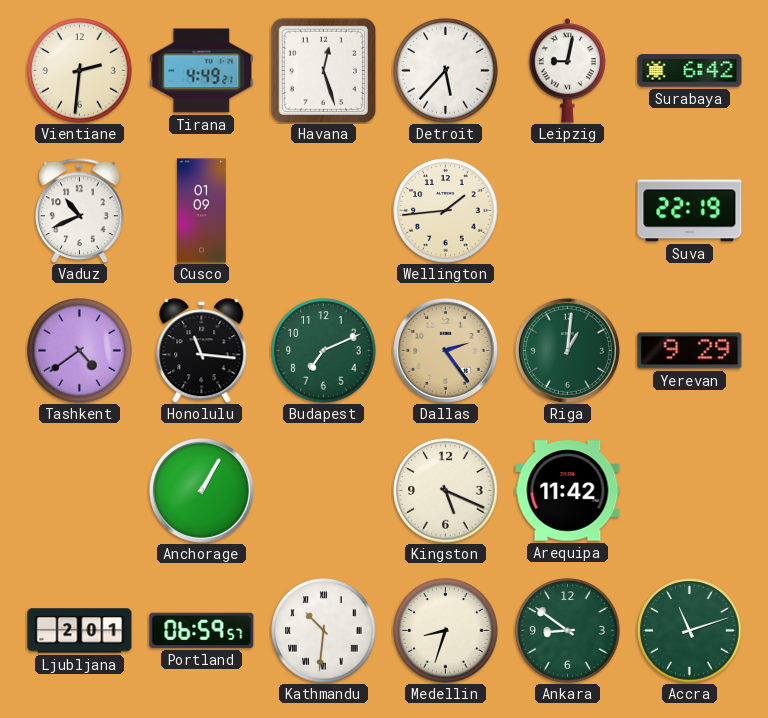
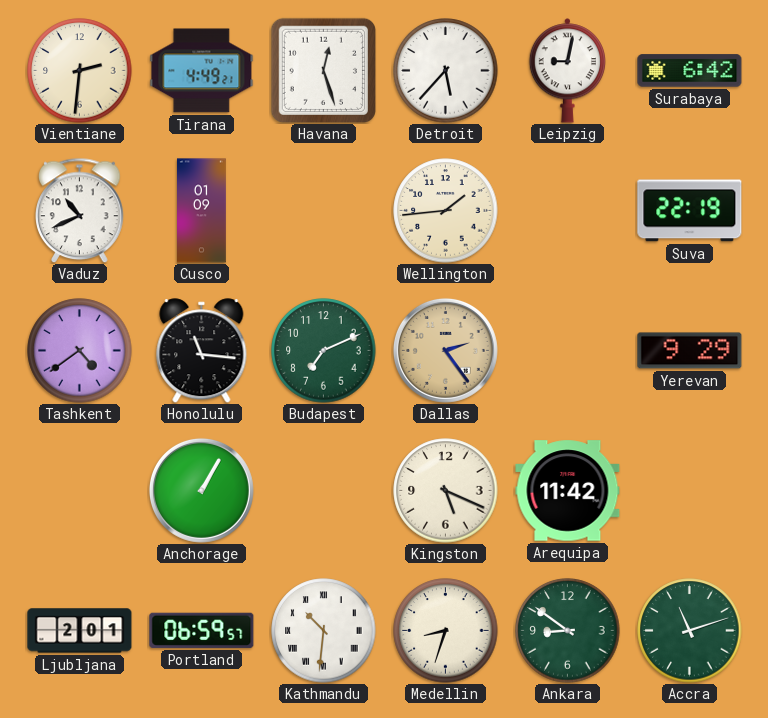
Riga: 1:01 -> none
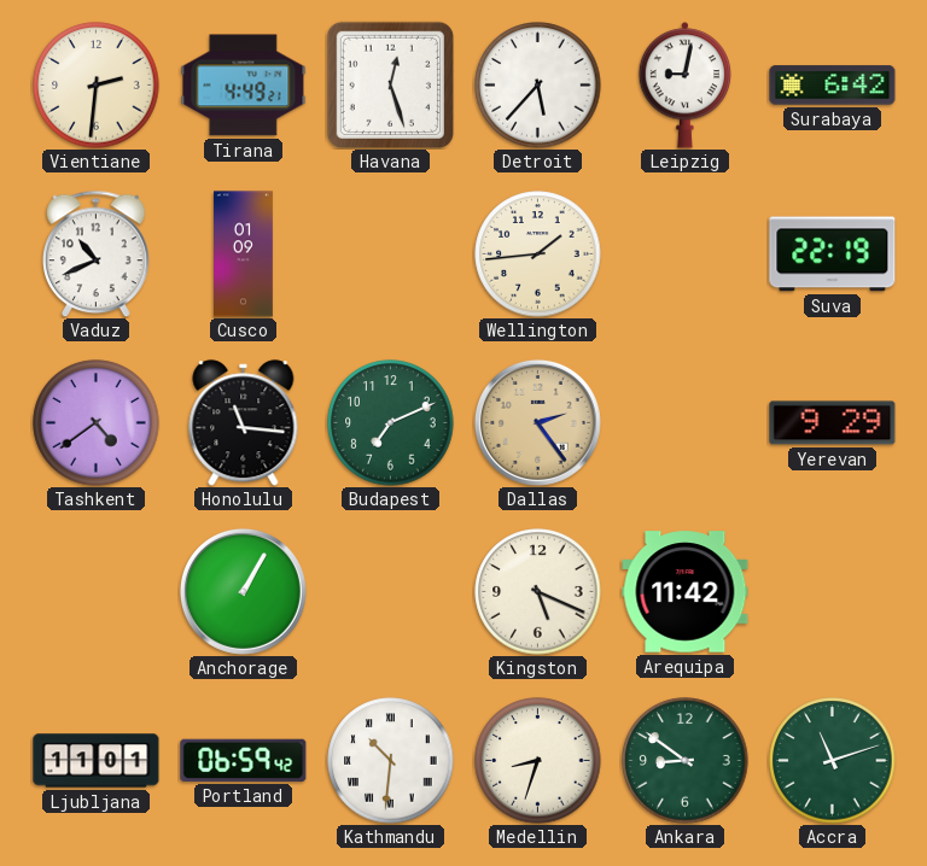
Ljubljana: 2:01 -> 11:01
Portland: 06:59:57 -> 06:59:42
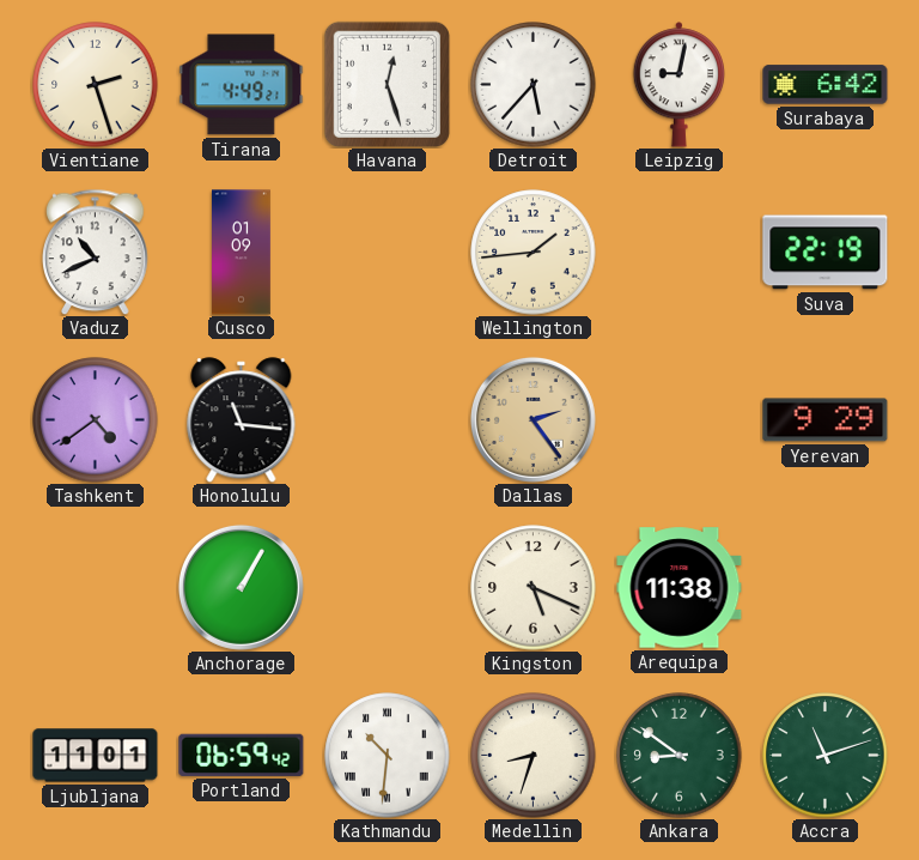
Vientiane: 2:31 -> 2:27
Budapest: 7:11 -> none
Arequipa: 11:42 -> 11:38
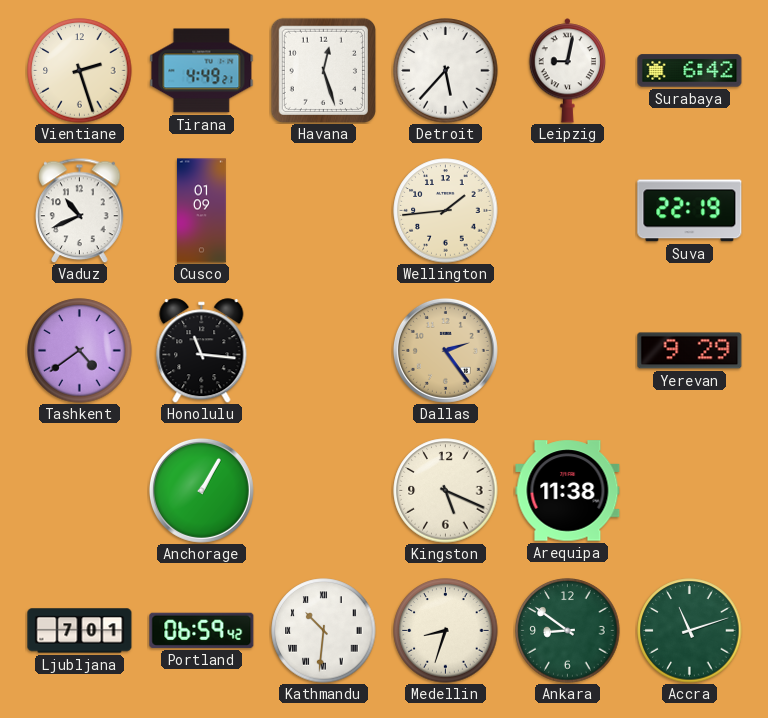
Ljubljana: 11:01 -> 7:01
